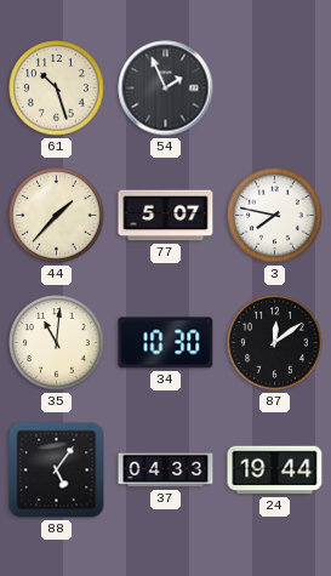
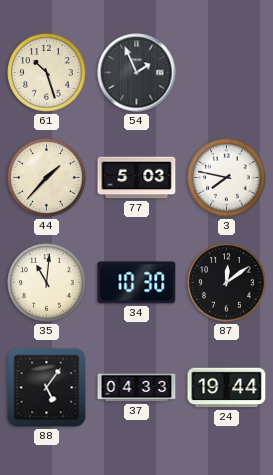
77: 5:07 -> 5:03
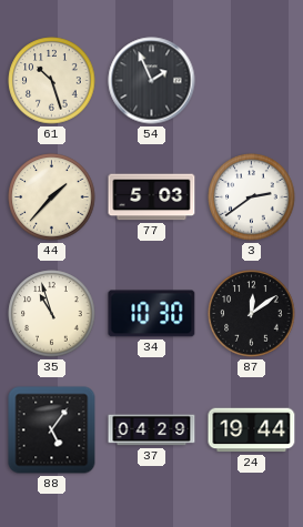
3: 7:47 -> 2:39
35: 11:01 -> 10:57
37: 04:33 -> 04:29
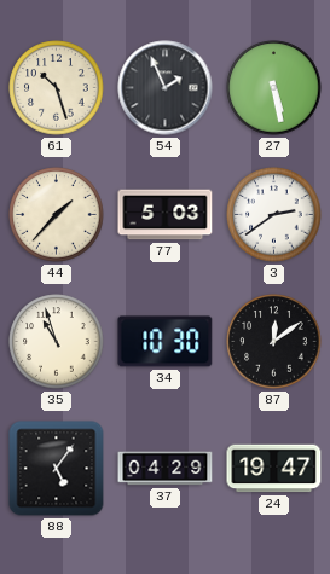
27: none -> 5:28
24: 19:44 -> 19:47
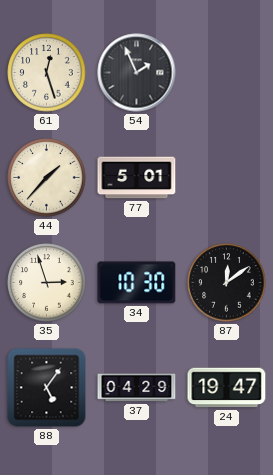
61: 10:27 -> 12:27
27: 5:28 -> none
77: 5:03 -> 5:01
3: 2:39 -> none
35: 10:57 -> 2:57
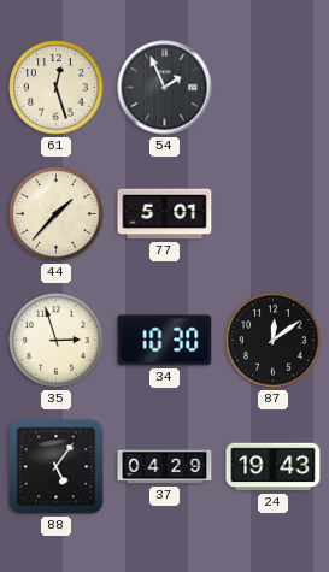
24: 19:47 -> 19:43
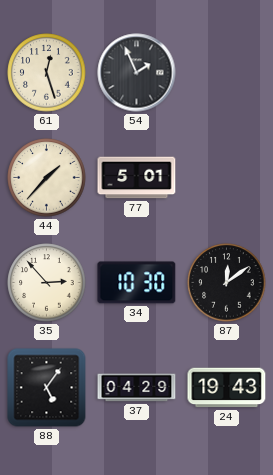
35: 2:57 -> 2:53
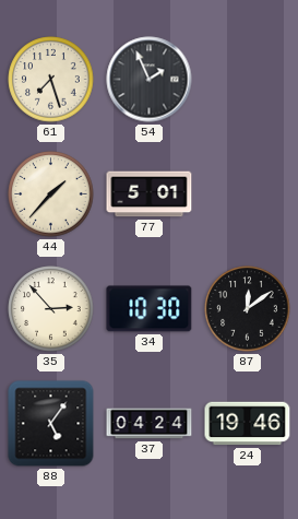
61: 12:27 -> 7:27
37: 04:29 -> 04:24
24: 19:43 -> 19:46
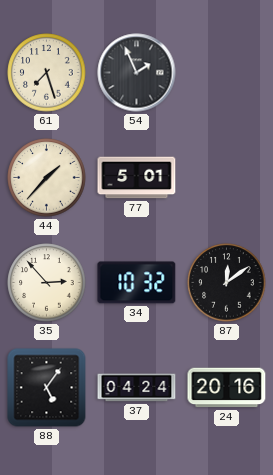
34: 10:30 -> 10:32
24: 19:46 -> 20:16
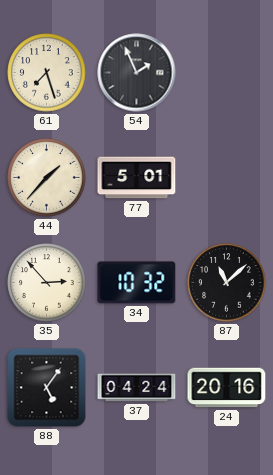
87: 12:09 -> 11:08
